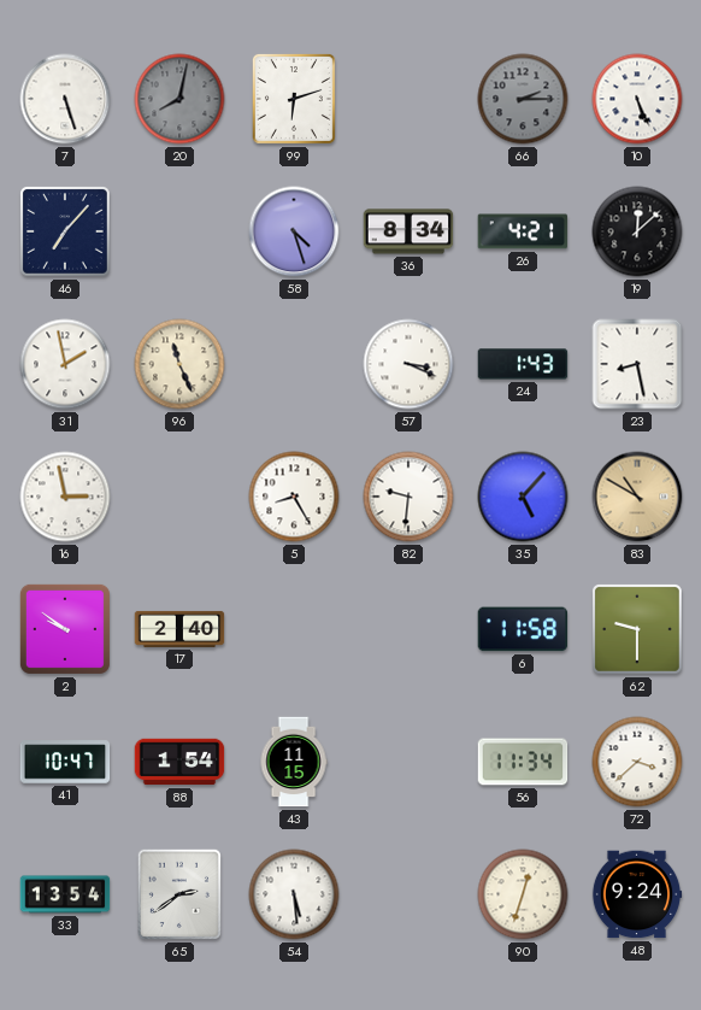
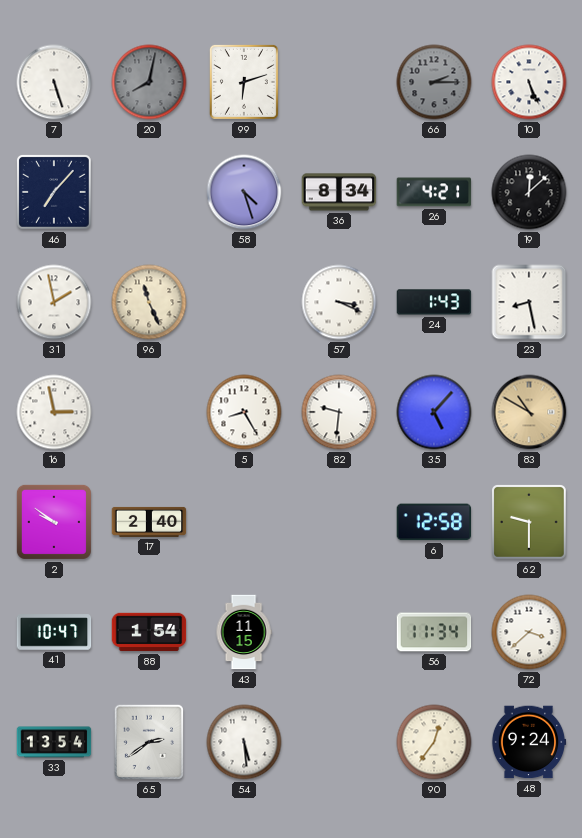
6: 11:58 -> 12:58
90: 12:33 -> 12:36
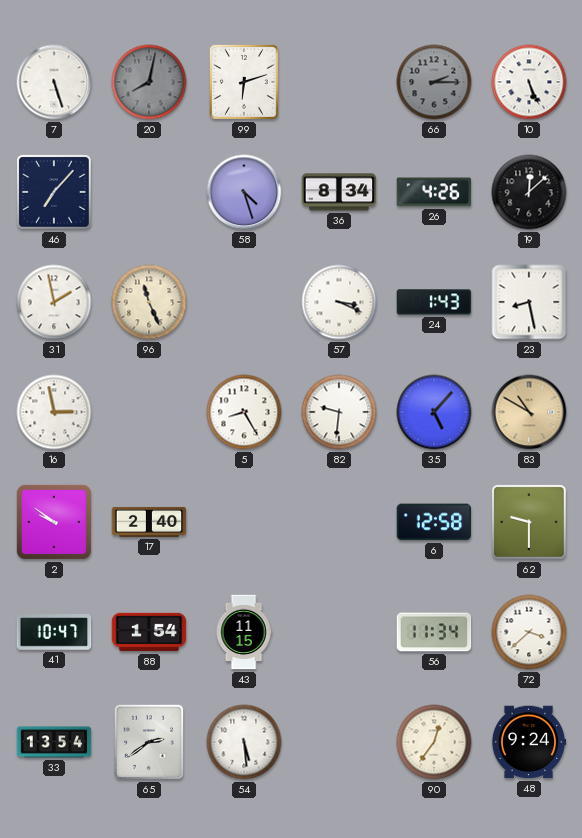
26: 4:21 -> 4:26
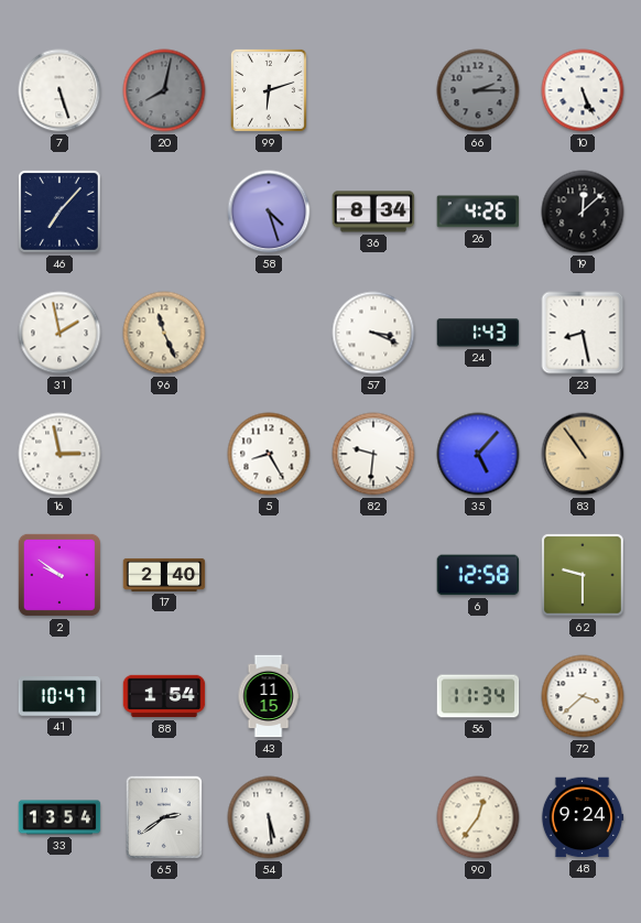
83: 10:50 -> 10:54
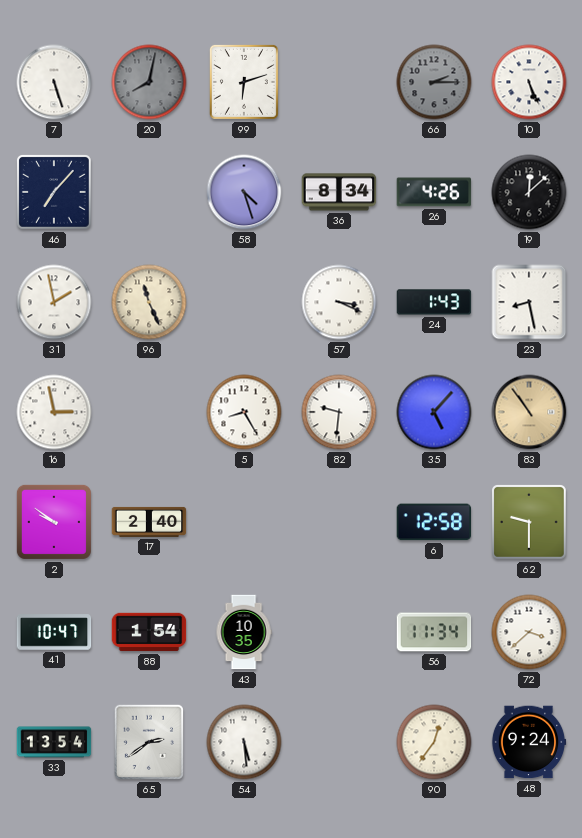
43: 11:15 -> 10:35
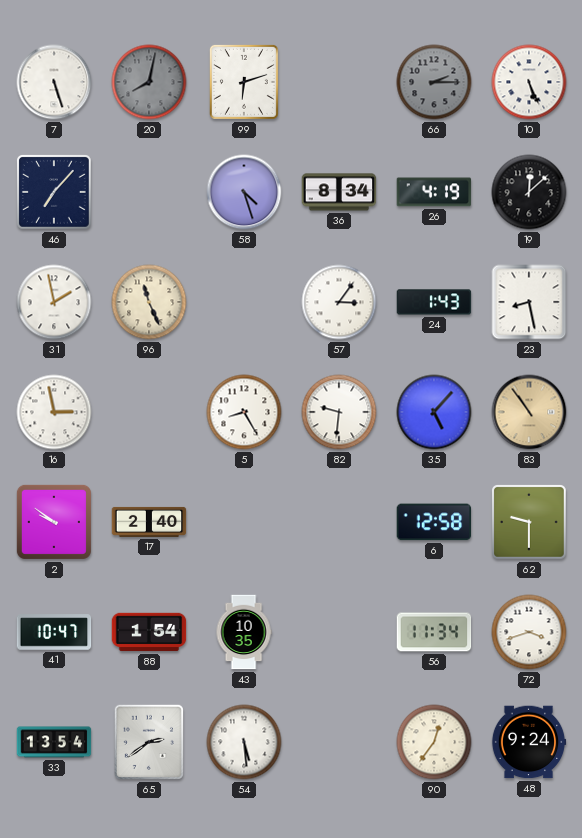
26: 4:26 -> 4:19
57: 3:19 -> 3:06
72: 3:38 -> 3:42
